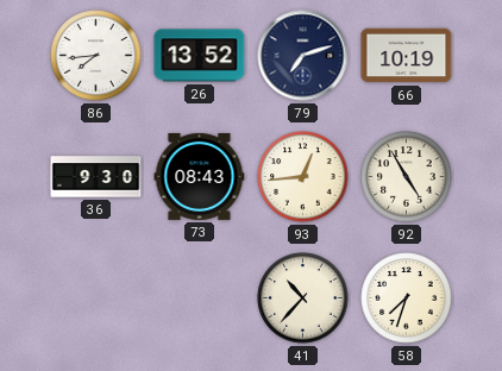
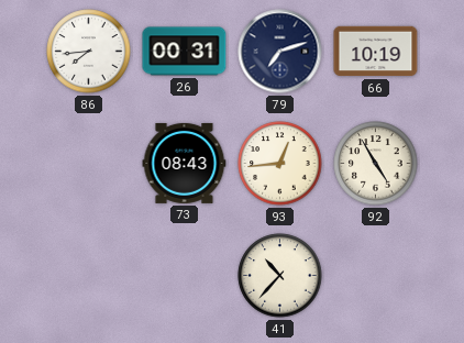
26: 13:52 -> 00:31
36: 9:30 -> none
58: 7:33 -> none
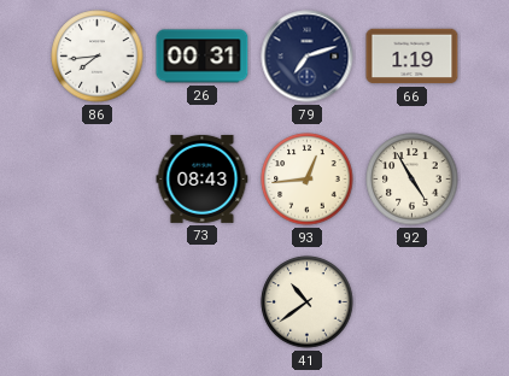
66: 10:19 -> 1:19
41: 10:37 -> 10:39
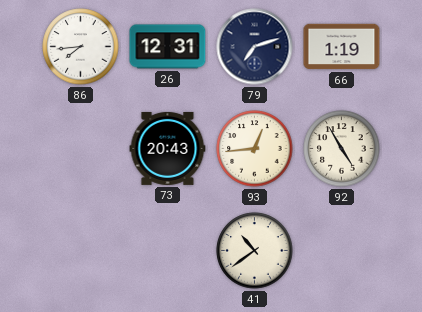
26: 00:31 -> 12:31
73: 08:43 -> 20:43
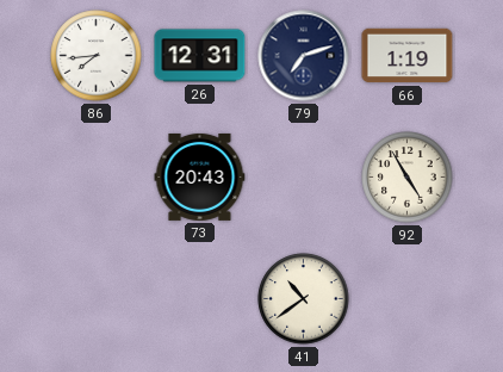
93: 12:44 -> none
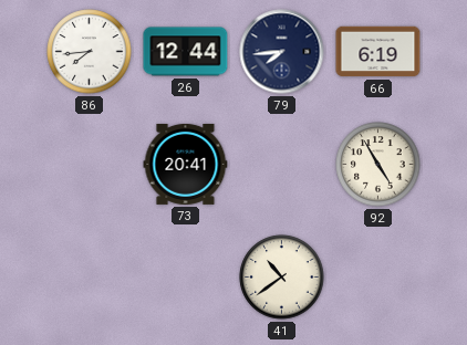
26: 12:31 -> 12:44
79: 7:12 -> 7:44
66: 1:19 -> 6:19
73: 20:43 -> 20:41
